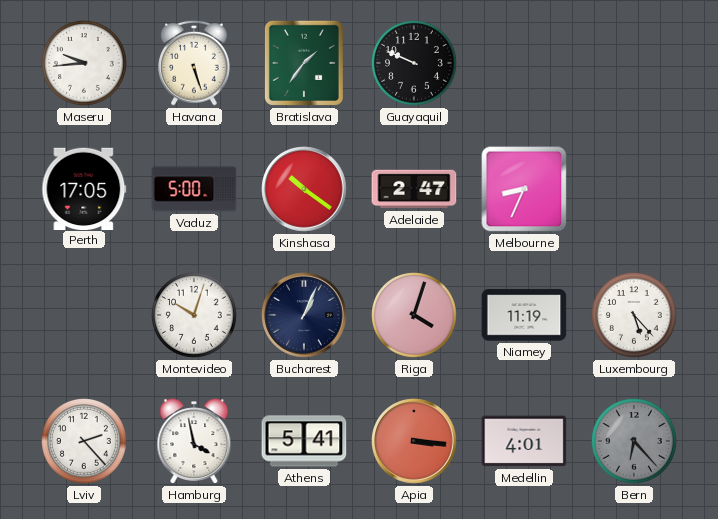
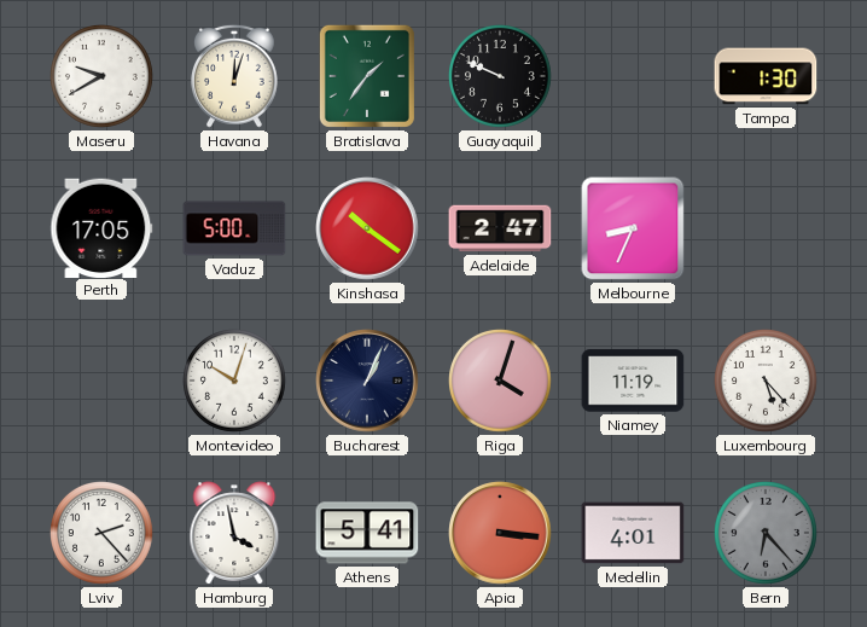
Maseru: 9:44 -> 9:40
Havana: 5:27 -> 12:03
Tampa: none -> 1:30
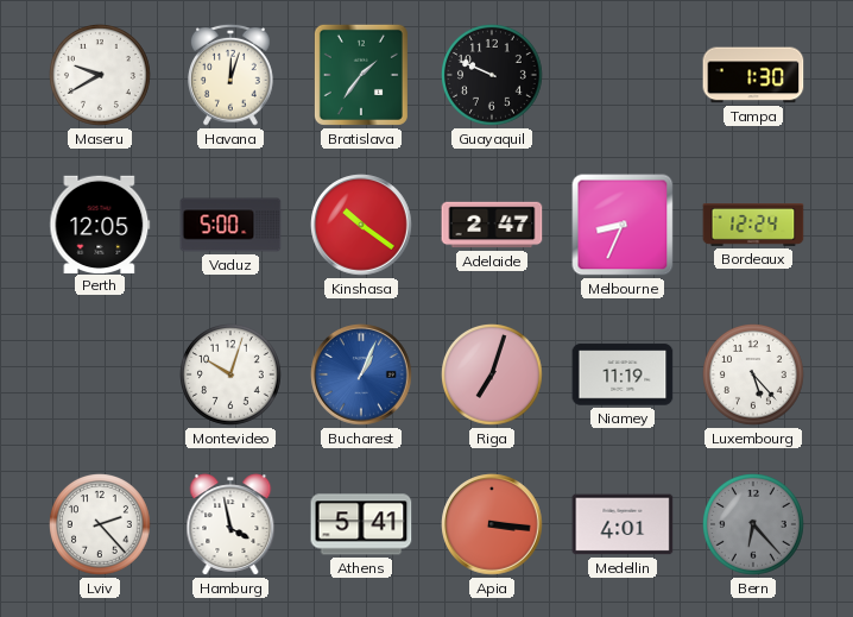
Perth: 17:05 -> 12:05
Bordeaux: none -> 12:24
Bucharest dial: navy -> blue
Riga: 4:03 -> 7:03
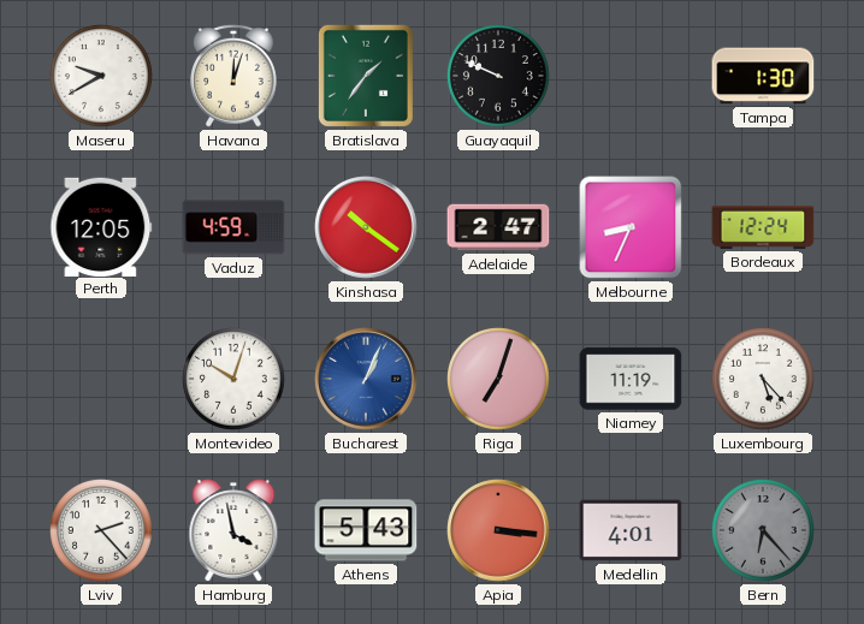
Vaduz: 5:00 -> 4:59
Athens: 5:41 -> 5:43
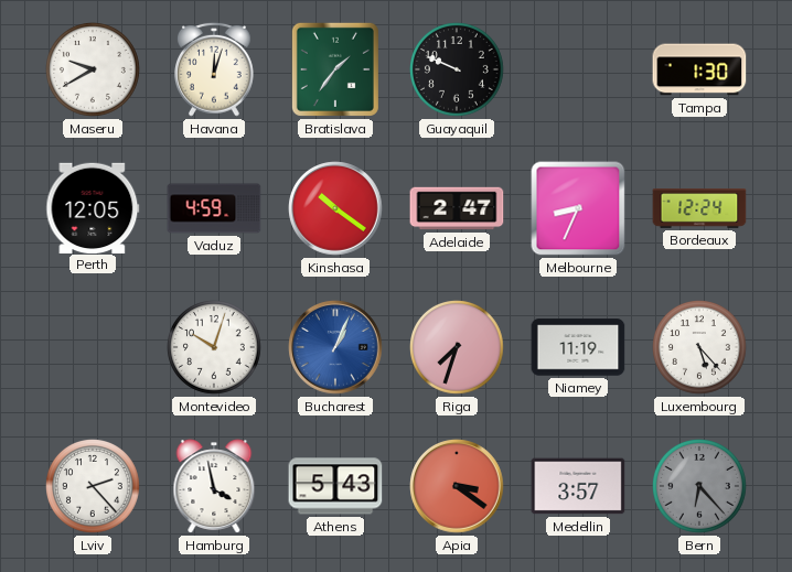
Riga: 7:03 -> 7:33
Apia: 3:16 -> 3:21
Medellin: 4:01 -> 3:57
